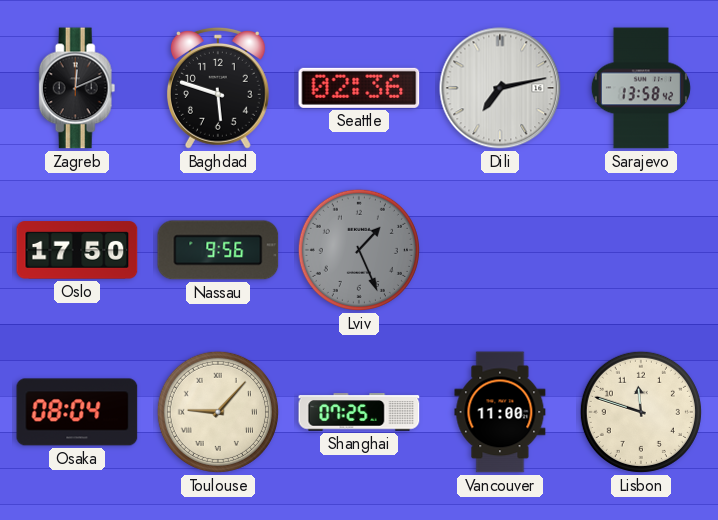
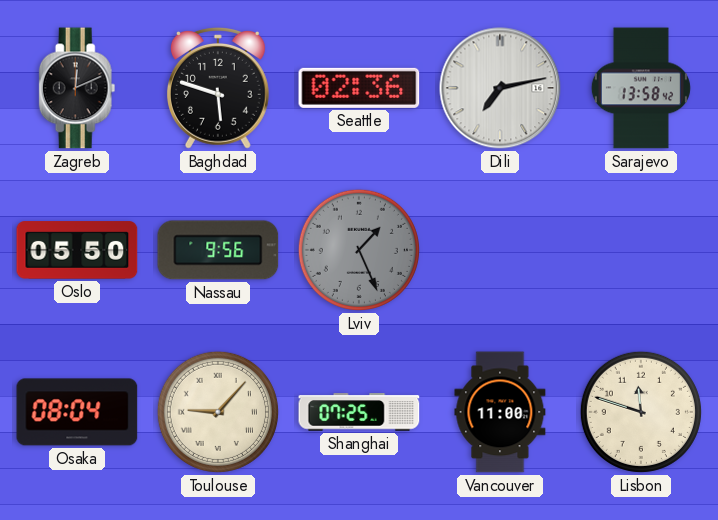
Oslo: 17:50 -> 05:50
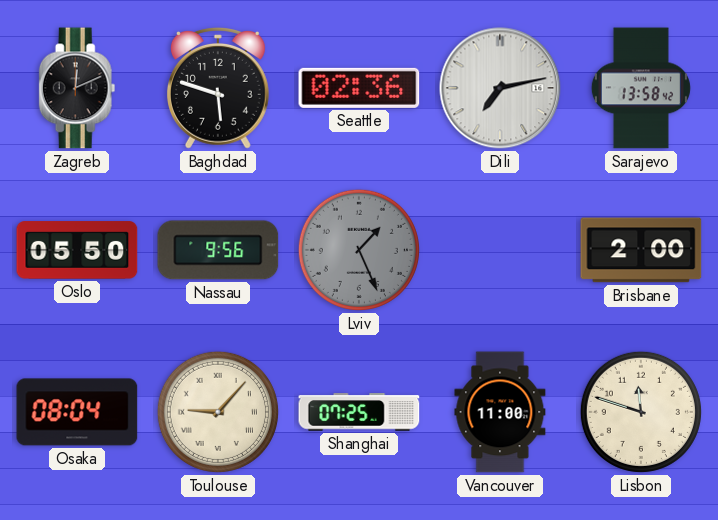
Brisbane: none -> 2:00
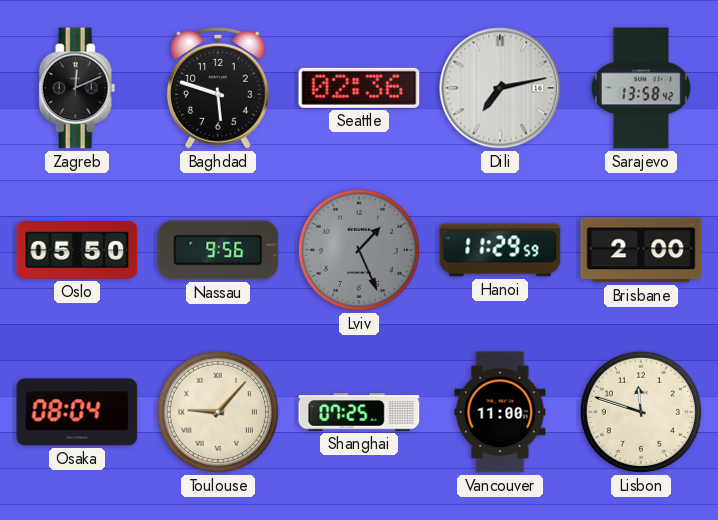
Hanoi: none -> 11:29
